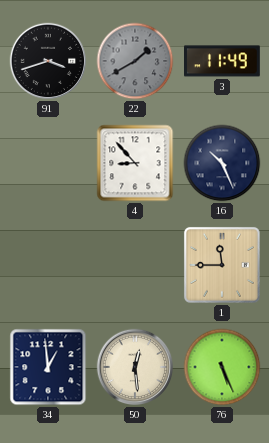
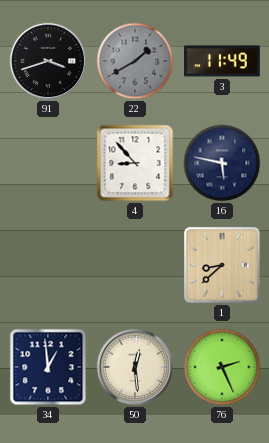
16: 10:26 -> 5:47
1: 11:45 -> 8:38
76: 5:26 -> 2:26
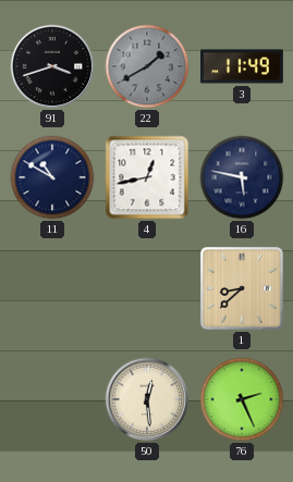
11: none -> 10:50
4: 8:53 -> 12:43
34: 12:59 -> none
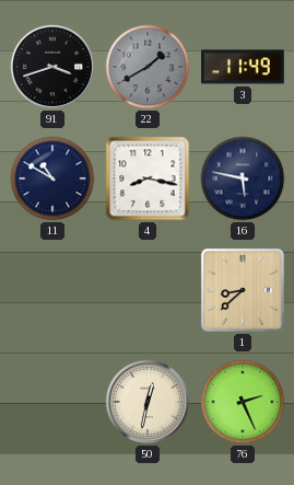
4: 12:43 -> 8:17
50: 12:29 -> 12:32
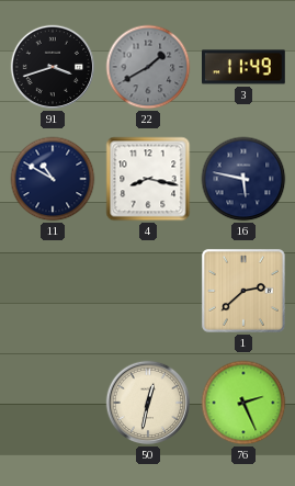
1: 8:38 -> 2:38
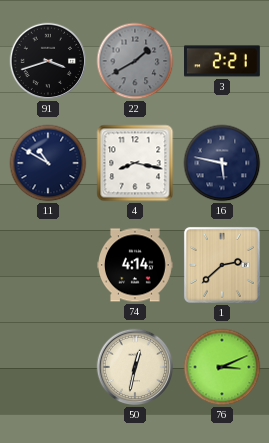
3: 11:49 -> 2:21
74: none -> 4:14
76: 2:26 -> 3:11
